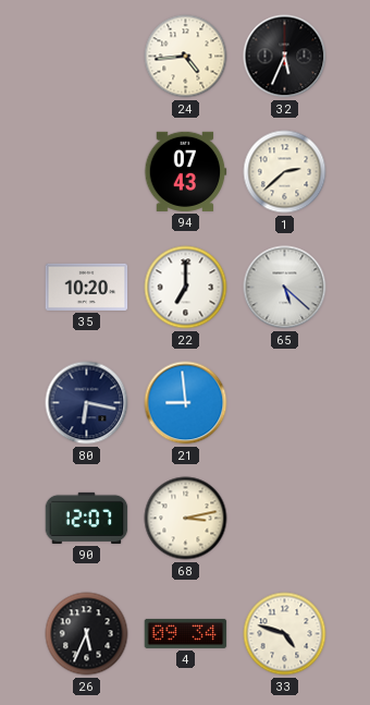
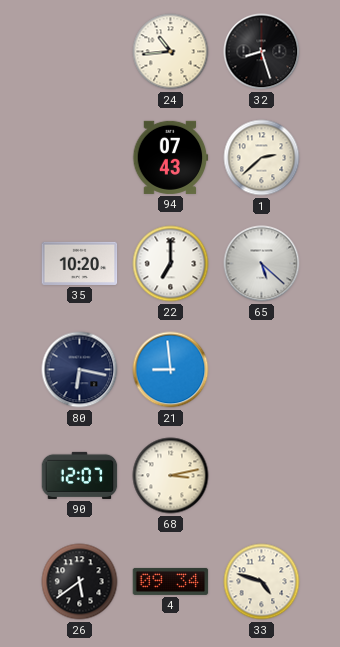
24: 4:44 -> 10:44
32: 5:34 -> 8:27
26: 5:34 -> 5:39
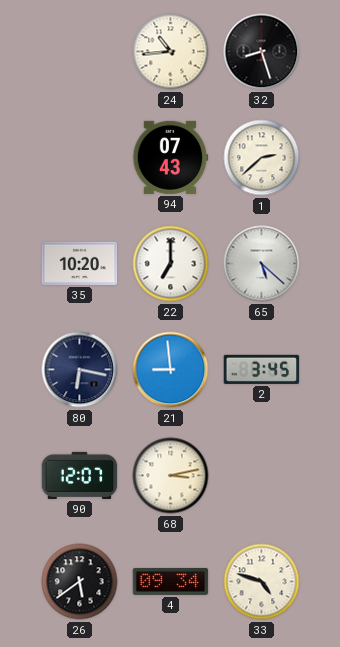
2: none -> 3:45
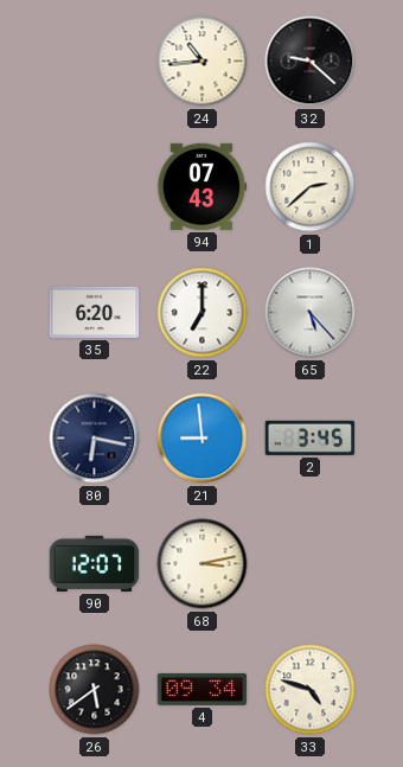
32: 8:27 -> 9:22
35: 10:20 -> 6:20
65: 5:22 -> 5:23
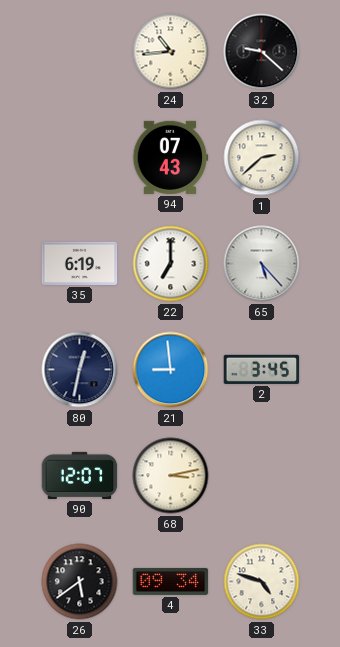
35: 6:20 -> 6:19
80: 6:17 -> 12:32
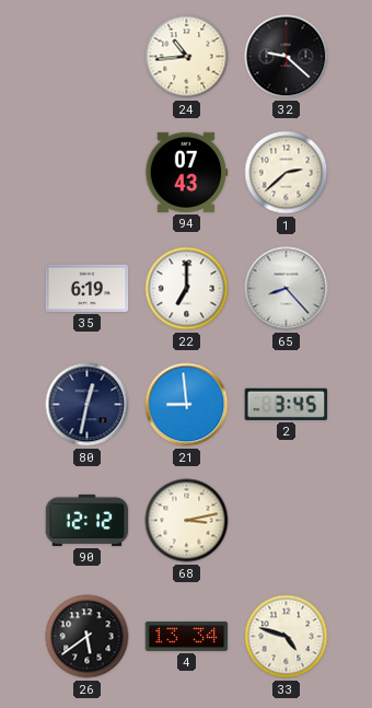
65: 5:23 -> 8:23
90: 12:07 -> 12:12
4: 09:34 -> 13:34
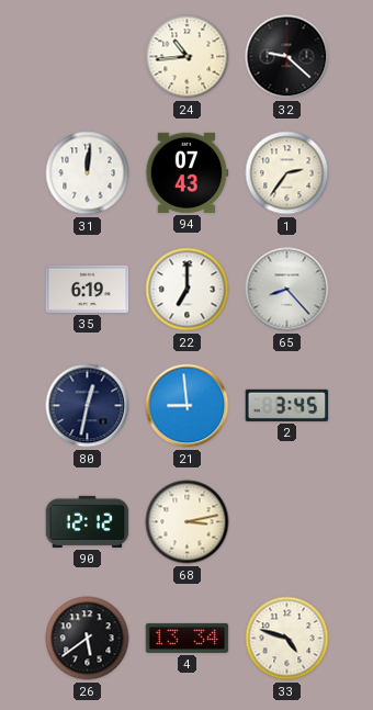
31: none -> 12:01
1: 2:38 -> 2:36
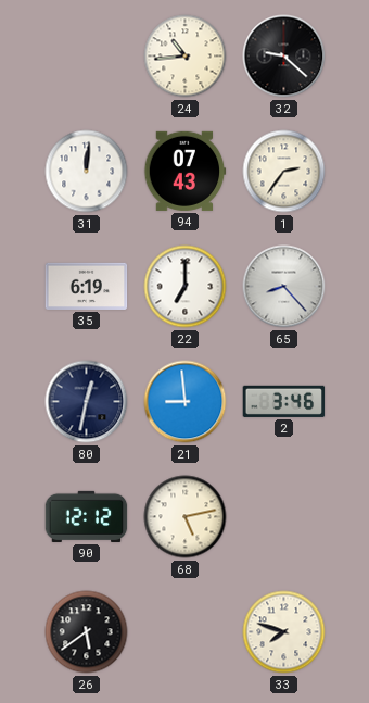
2: 3:45 -> 3:46
68: 3:13 -> 5:13
4: 13:34 -> none
33: 4:48 -> 7:48
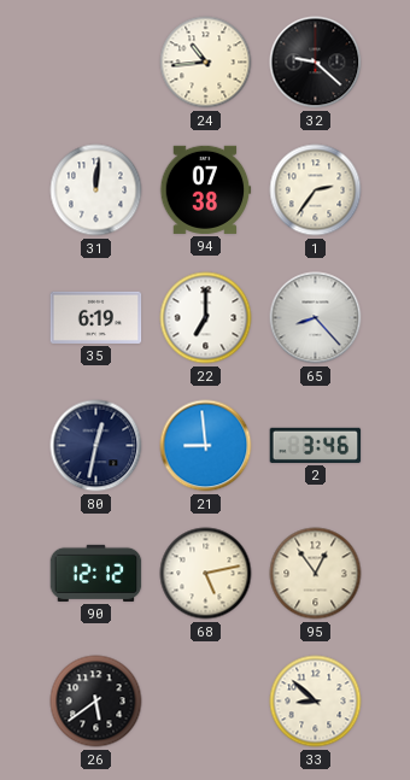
94: 07:43 -> 07:38
95: none -> 12:54
33: 7:48 -> 8:52
